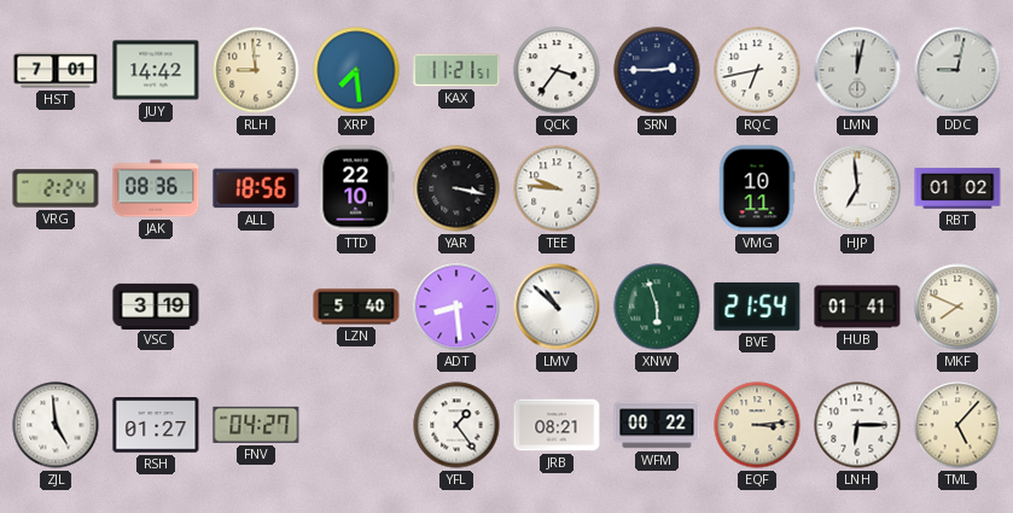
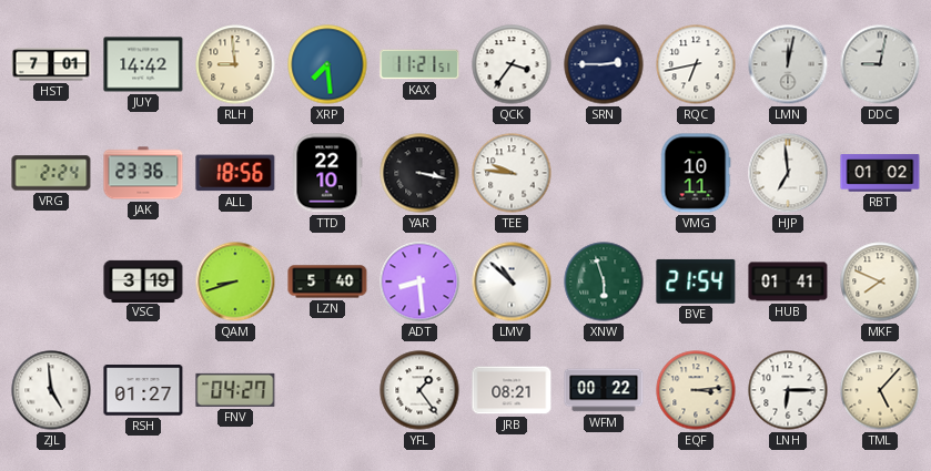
JAK: 08:36 -> 23:36
QAM: none -> 8:42
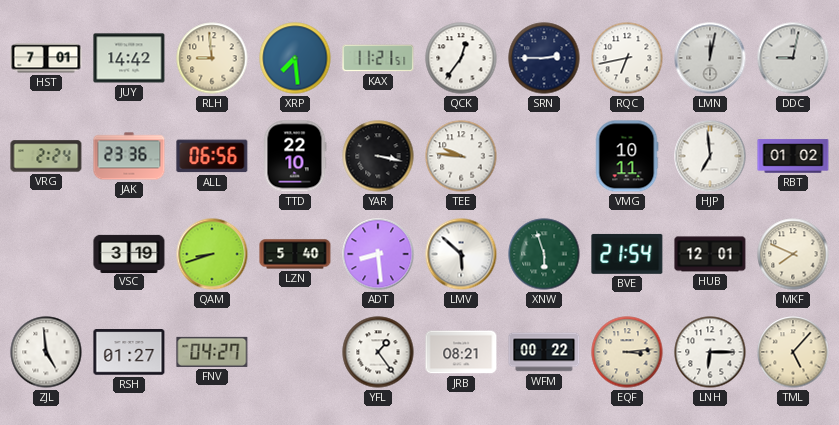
QCK: 3:36 -> 12:36
ALL: 18:56 -> 06:56
LMV: 10:52 -> 5:52
HUB: 01:41 -> 12:01
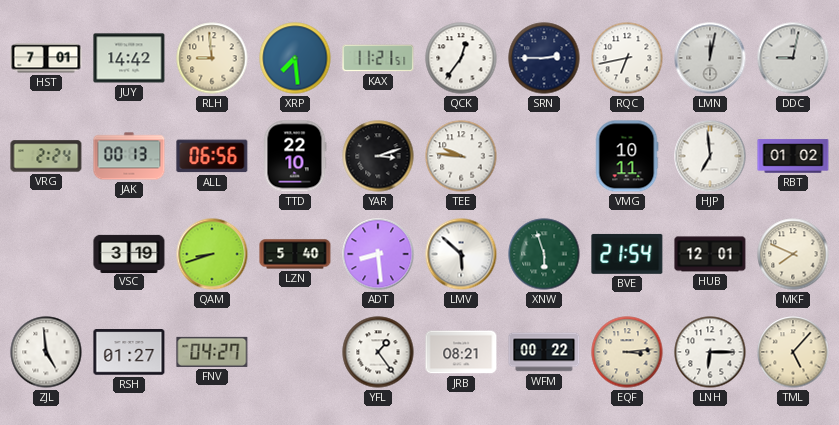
JAK: 23:36 -> 00:13
YAR: 3:17 -> 3:12
